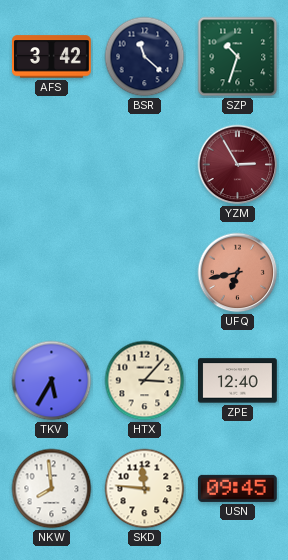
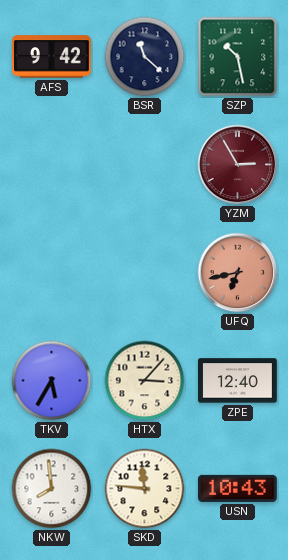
AFS: 3:42 -> 9:42
SZP: 10:33 -> 10:28
USN: 09:45 -> 10:43
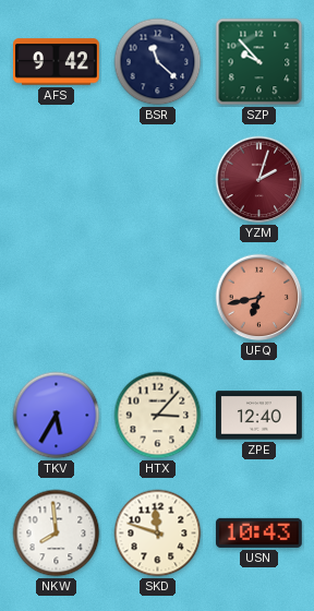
SZP: 10:28 -> 9:53
YZM: 2:55 -> 2:03
SKD: 11:46 -> 11:48
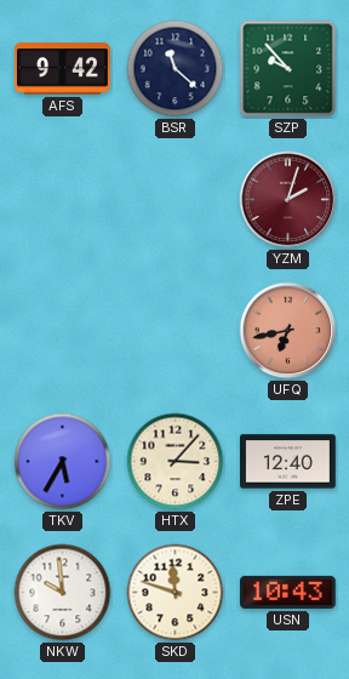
NKW: 7:59 -> 9:59
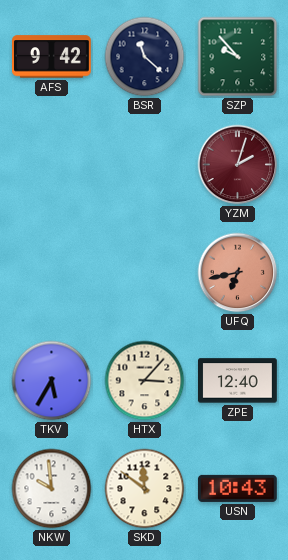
SKD: 11:48 -> 11:51
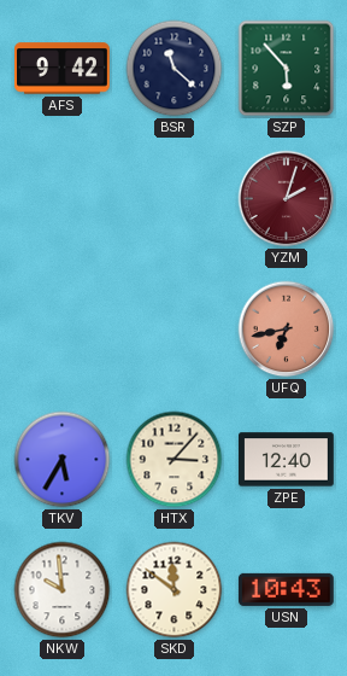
SZP: 9:53 -> 5:53
